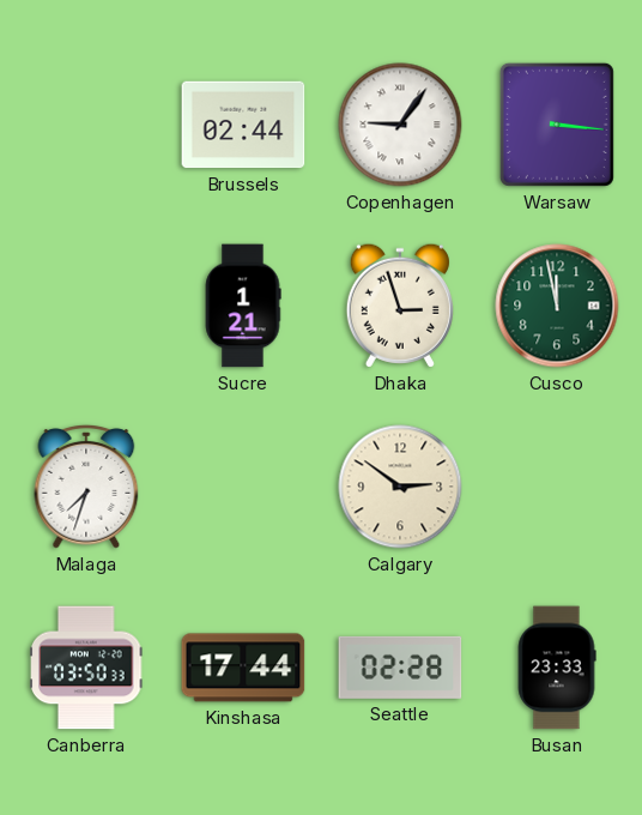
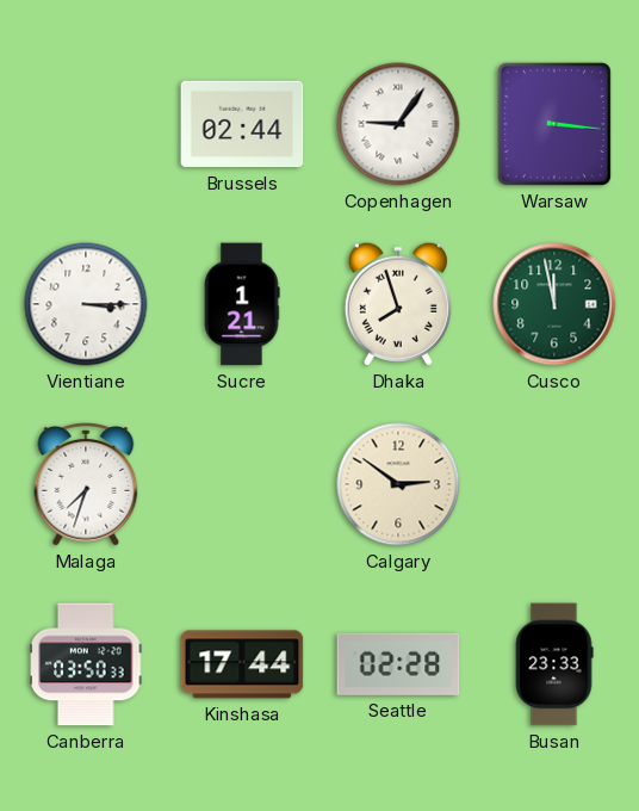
Vientiane: none -> 3:15
Dhaka: 2:57 -> 7:57
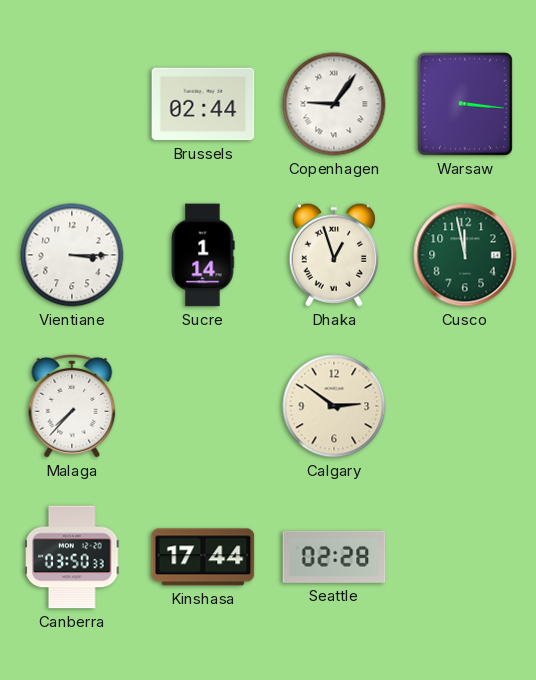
Sucre: 1:21 -> 1:14
Dhaka: 7:57 -> 12:57
Malaga: 7:33 -> 7:37
Busan: 23:33 -> none
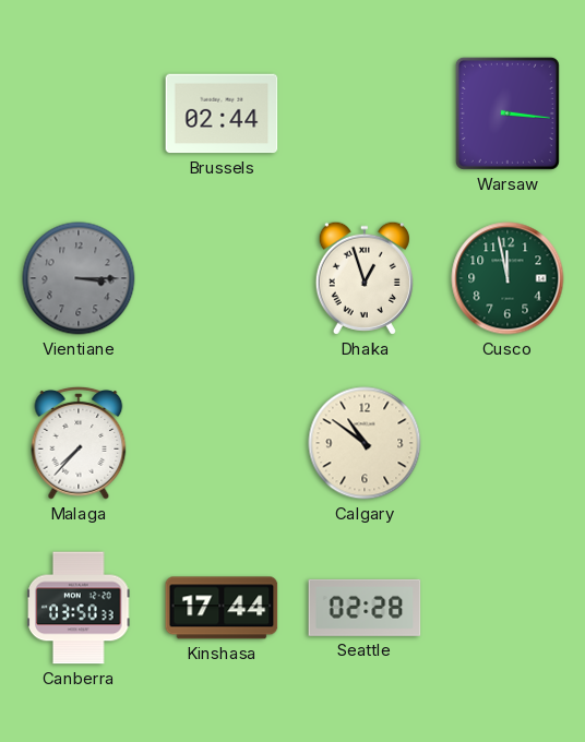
Copenhagen: 9:06 -> none
Vientiane dial: white -> grey
Sucre: 1:14 -> none
Calgary: 2:51 -> 10:51
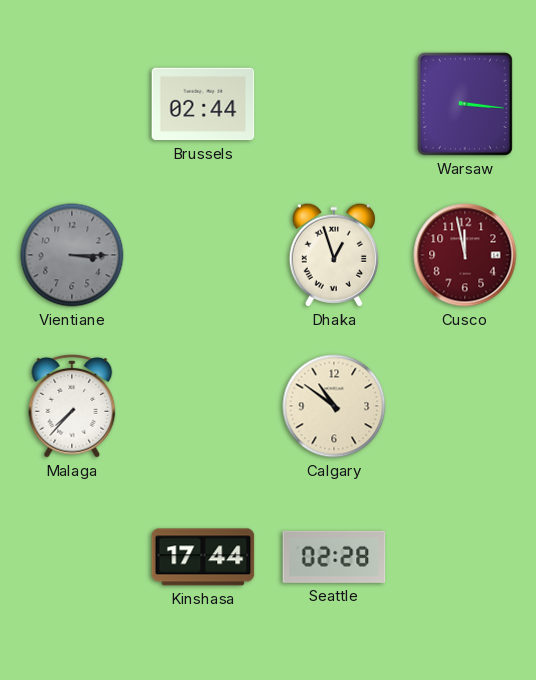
Cusco dial: green -> burgundy
Canberra: 03:50 -> none
